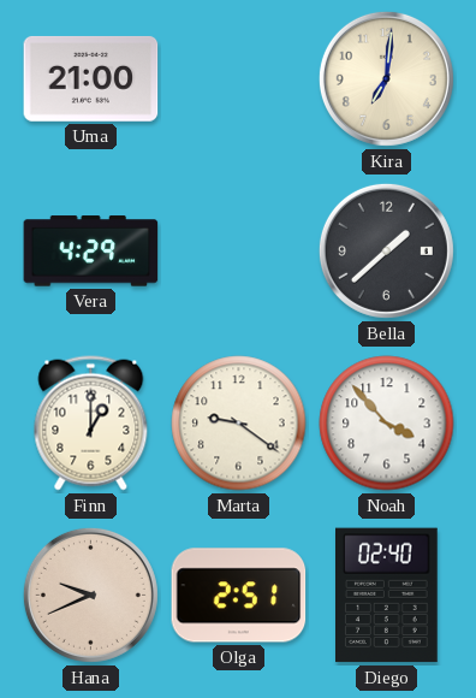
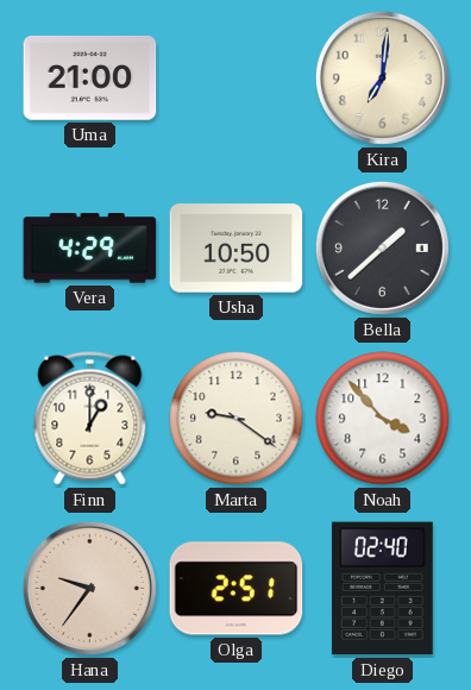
Usha: none -> 10:50
Hana: 9:41 -> 9:36
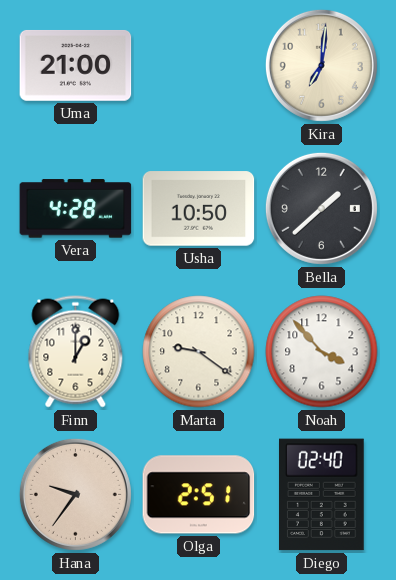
Vera: 4:29 -> 4:28
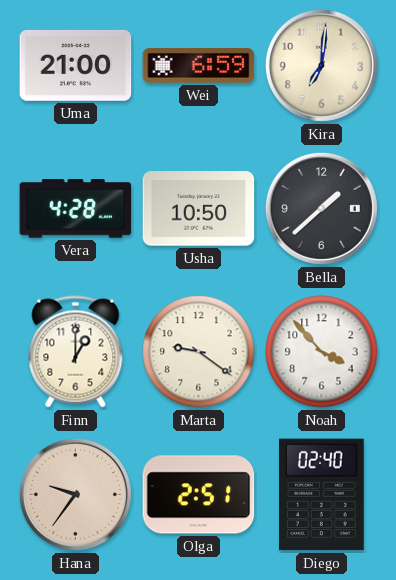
Wei: none -> 6:59
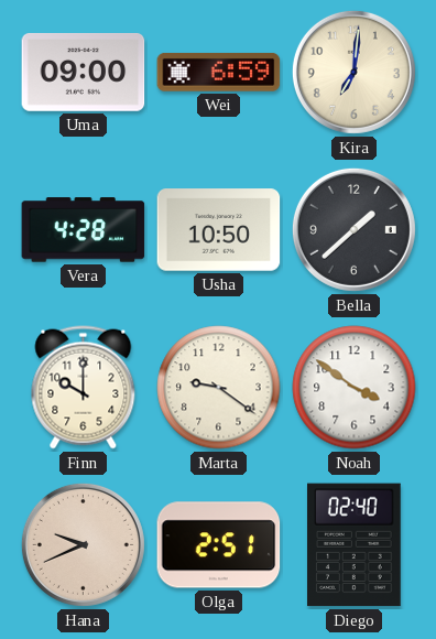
Uma: 21:00 -> 09:00
Finn: 1:00 -> 10:00
Noah: 3:53 -> 3:51
Hana: 9:36 -> 9:41
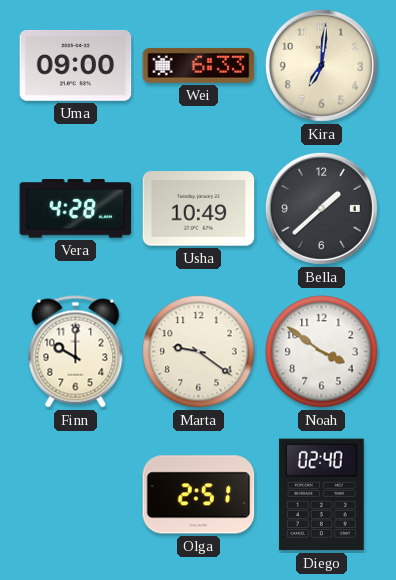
Wei: 6:59 -> 6:33
Usha: 10:50 -> 10:49
Hana: 9:41 -> none
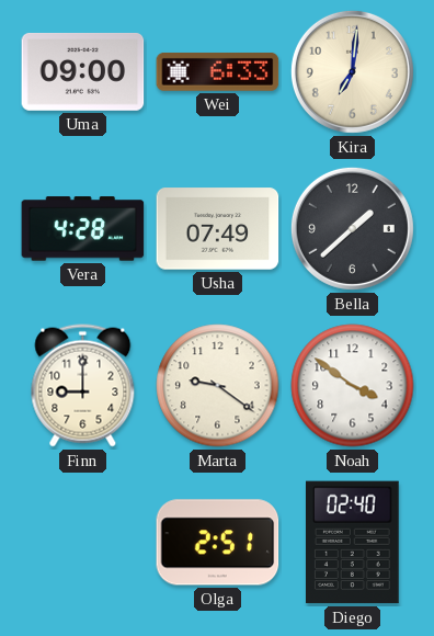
Usha: 10:49 -> 07:49
Finn: 10:00 -> 9:00
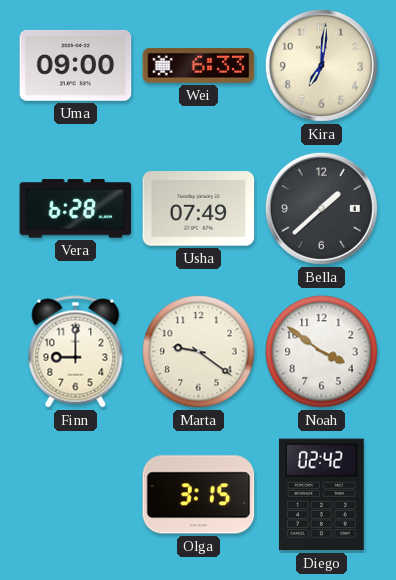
Vera: 4:28 -> 6:28
Olga: 2:51 -> 3:15
Diego: 02:40 -> 02:42
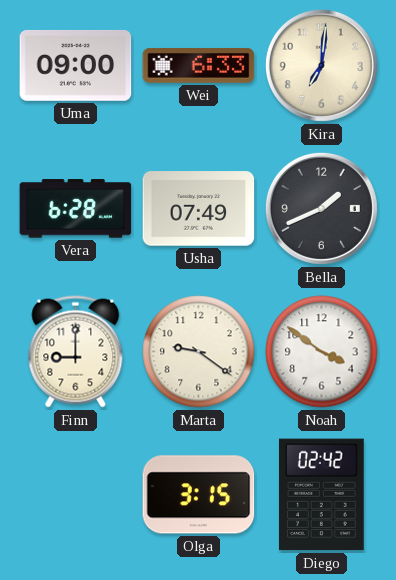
Bella: 1:38 -> 1:41
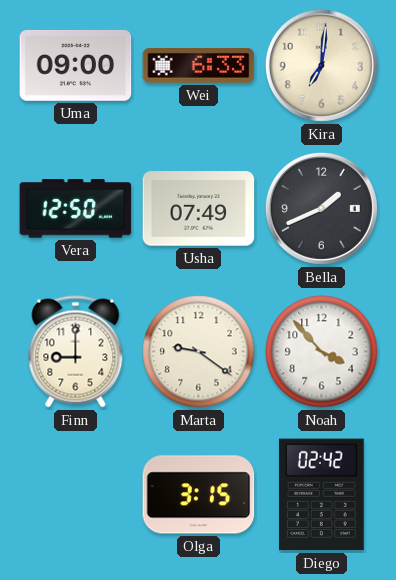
Vera: 6:28 -> 12:50
Noah: 3:51 -> 3:53
